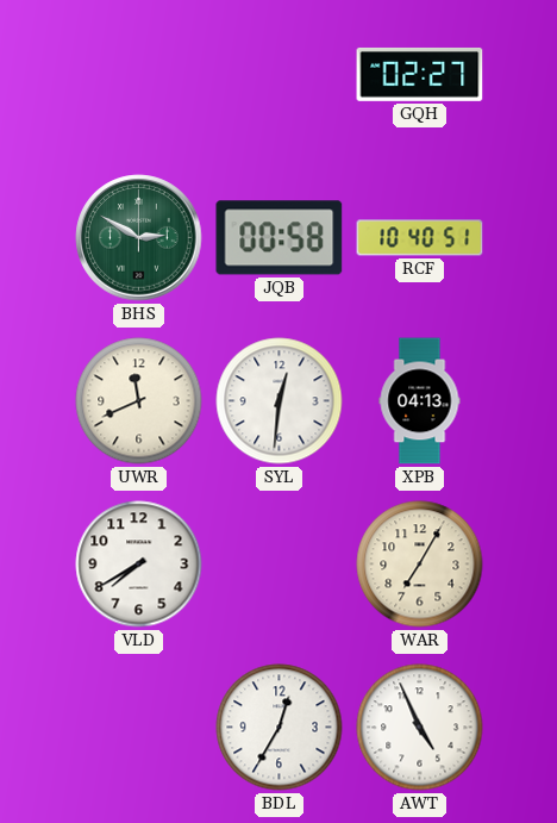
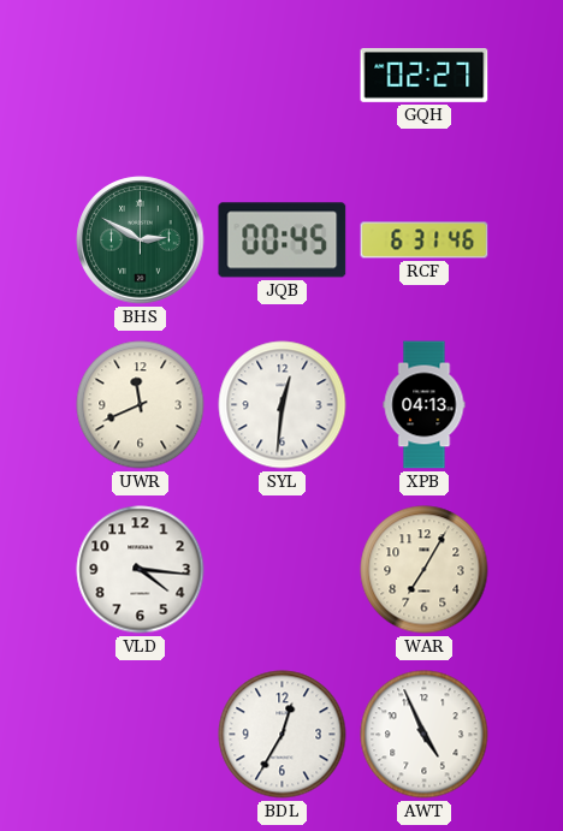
JQB: 00:58 -> 00:45
RCF: 10:40 -> 6:31
VLD: 7:40 -> 4:16
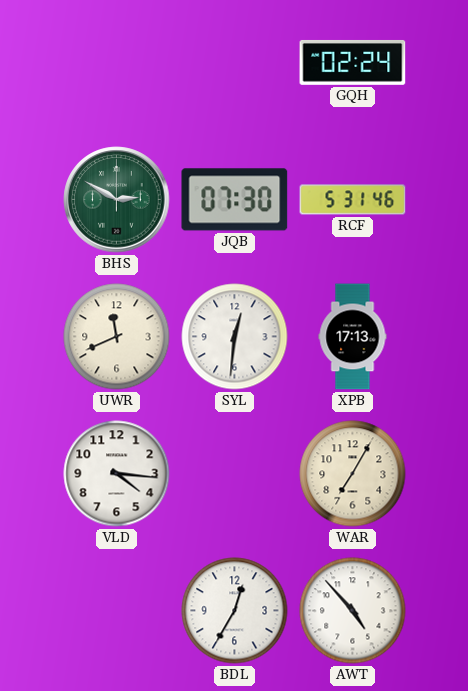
GQH: 02:27 -> 02:24
JQB: 00:45 -> 07:30
RCF: 6:31 -> 5:31
XPB: 04:13 -> 17:13
AWT: 4:56 -> 4:53
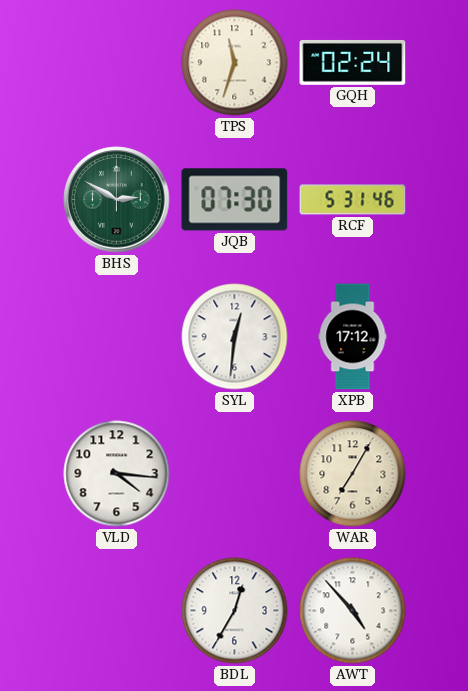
TPS: none -> 11:33
UWR: 11:41 -> none
XPB: 17:13 -> 17:12
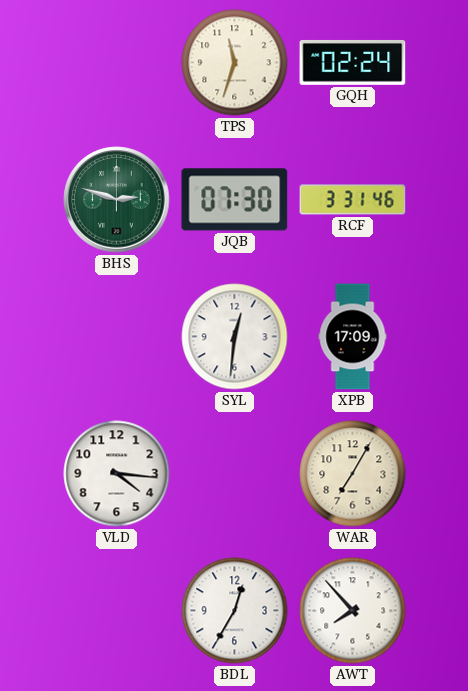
BHS: 2:50 -> 2:48
RCF: 5:31 -> 3:31
XPB: 17:12 -> 17:09
AWT: 4:53 -> 7:53
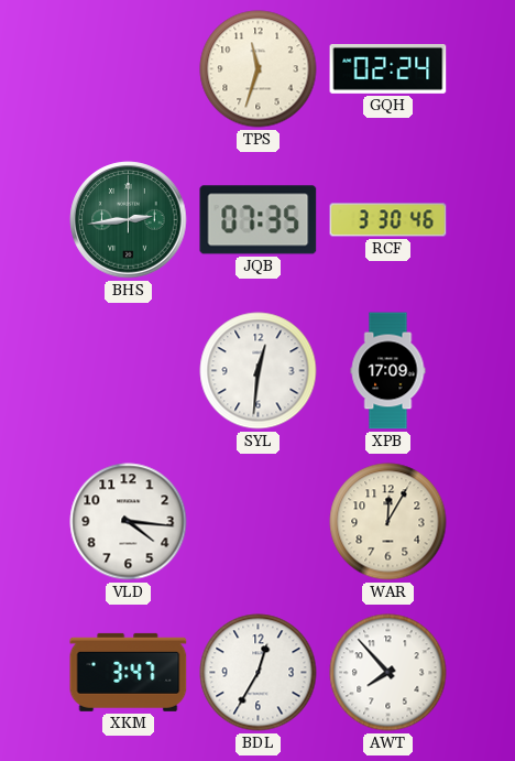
BHS: 2:48 -> 2:44
JQB: 07:30 -> 07:35
RCF: 3:31 -> 3:30
WAR: 7:05 -> 12:05
XKM: none -> 3:47
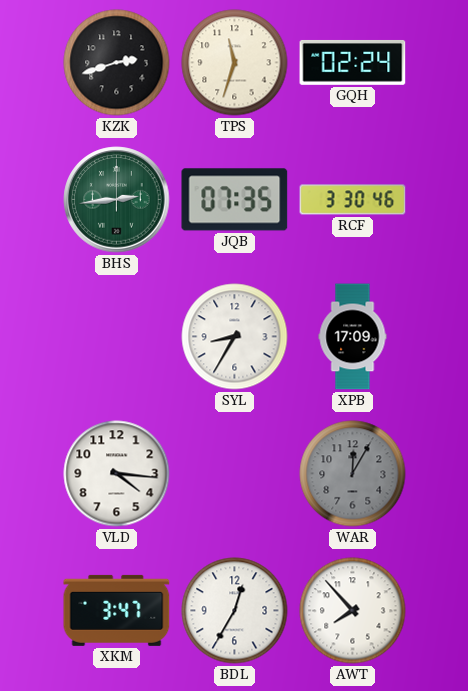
KZK: none -> 2:42
SYL: 12:31 -> 8:35
WAR dial: cream -> grey
